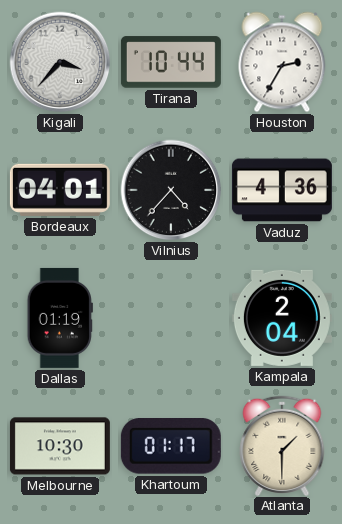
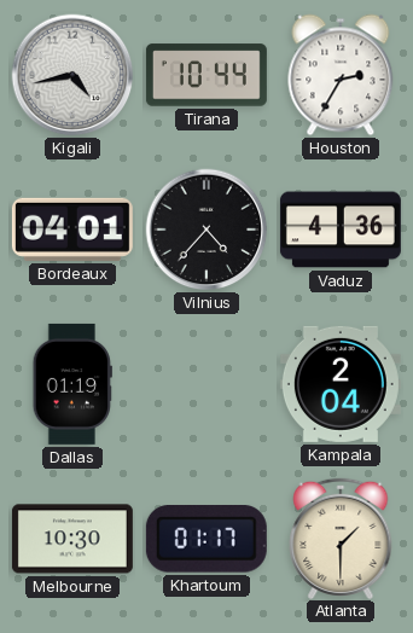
Kigali: 3:37 -> 4:43
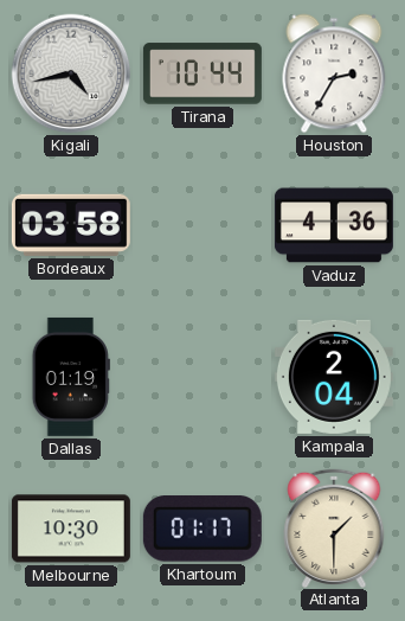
Bordeaux: 04:01 -> 03:58
Vilnius: 4:37 -> none
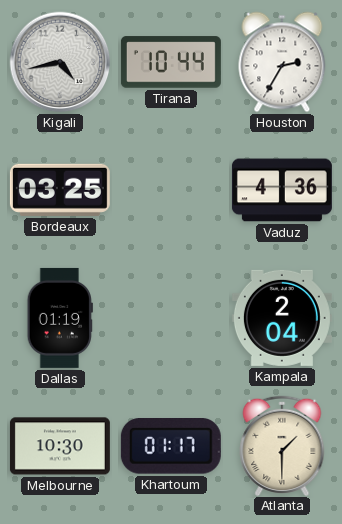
Bordeaux: 03:58 -> 03:25
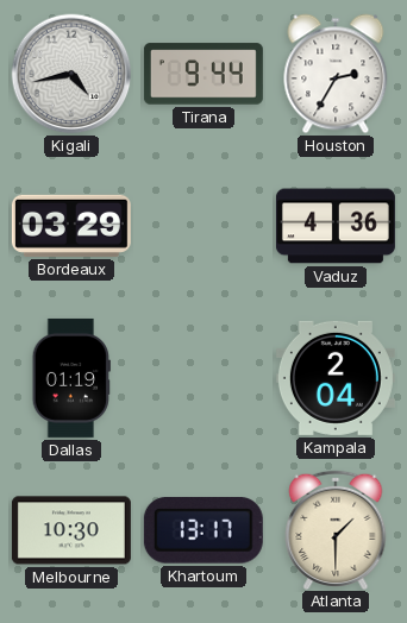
Tirana: 10:44 -> 9:44
Bordeaux: 03:25 -> 03:29
Khartoum: 01:17 -> 13:17
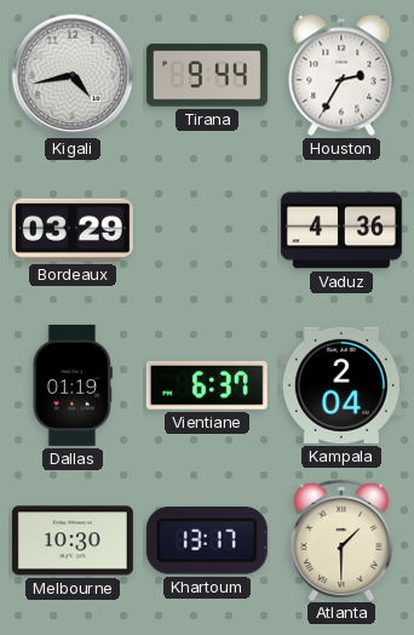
Vientiane: none -> 6:37
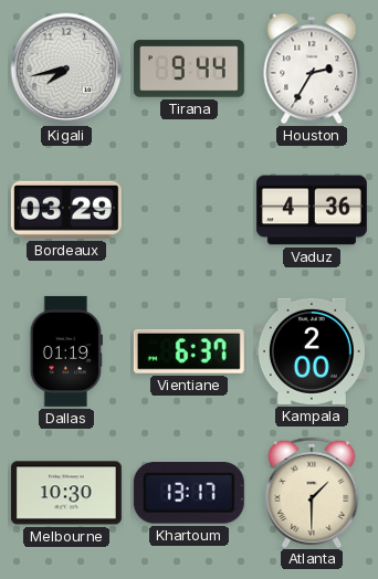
Kigali: 4:43 -> 7:43
Kampala: 2:04 -> 2:00
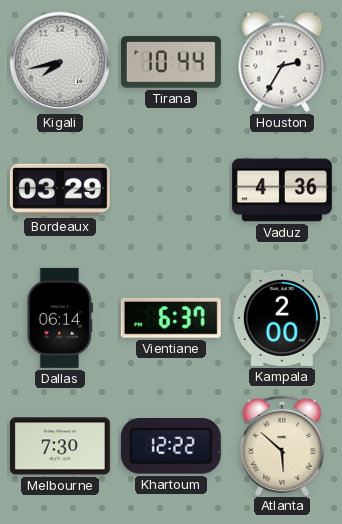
Tirana: 9:44 -> 10:44
Dallas: 01:19 -> 06:14
Melbourne: 10:30 -> 7:30
Khartoum: 13:17 -> 12:22
Atlanta: 1:30 -> 5:52
